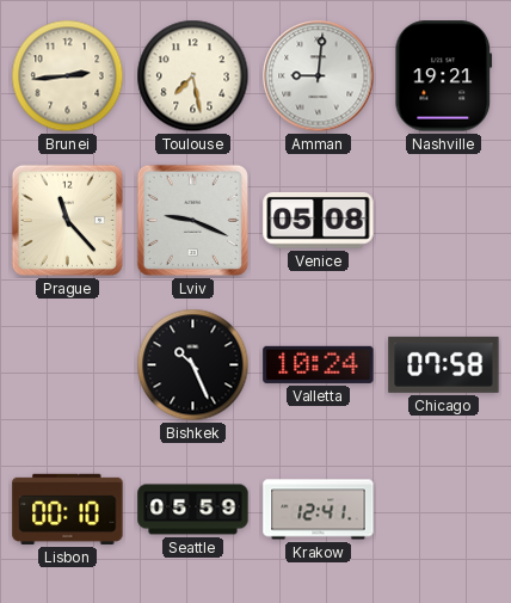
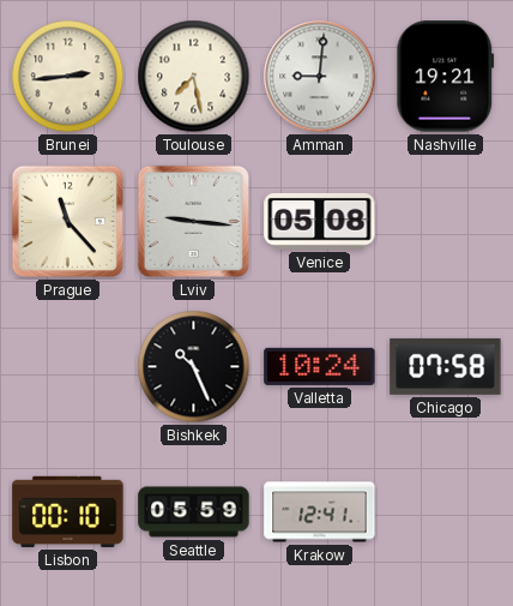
Lviv: 9:19 -> 9:16
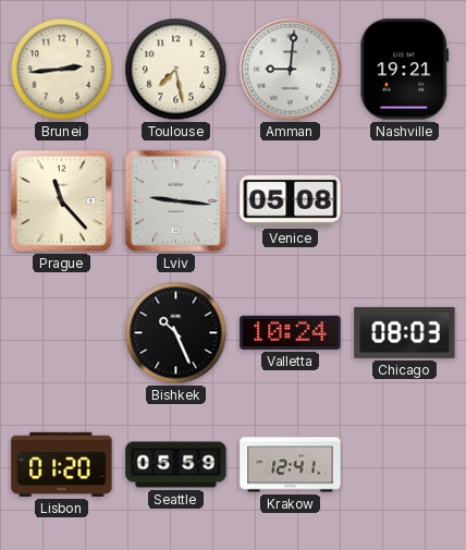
Chicago: 07:58 -> 08:03
Lisbon: 00:10 -> 01:20
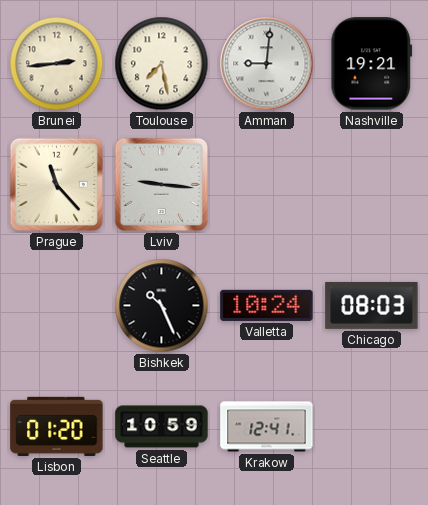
Venice: 05:08 -> none
Seattle: 05:59 -> 10:59
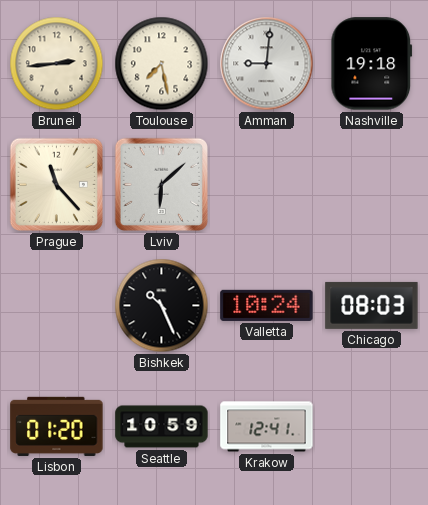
Nashville: 19:21 -> 19:18
Lviv: 9:16 -> 6:08
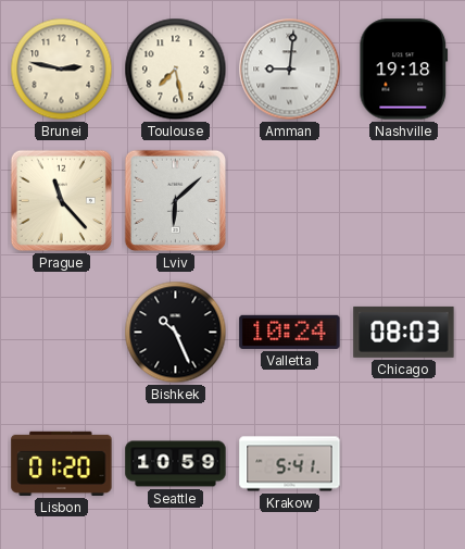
Brunei: 2:44 -> 2:47
Krakow: 12:41 -> 5:41
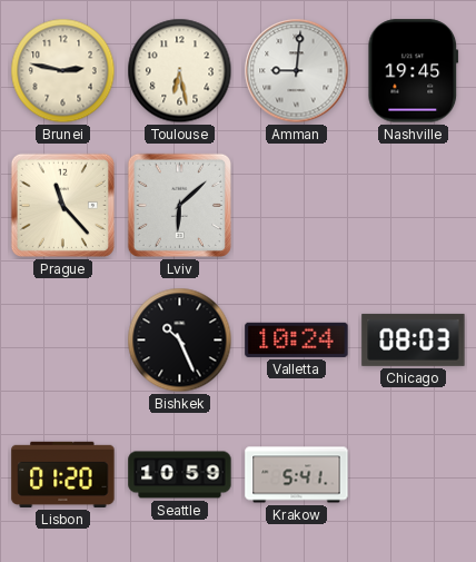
Toulouse: 7:28 -> 6:28
Nashville: 19:18 -> 19:45
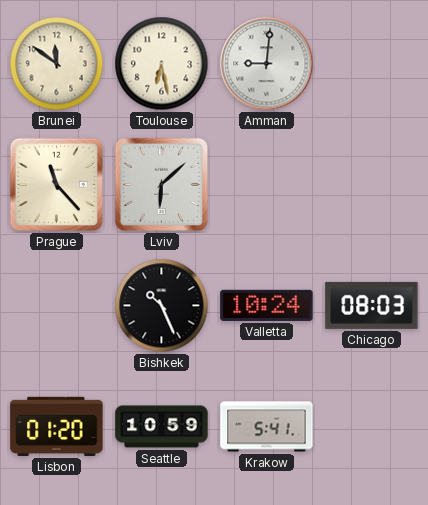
Brunei: 2:47 -> 11:51
Nashville: 19:45 -> none
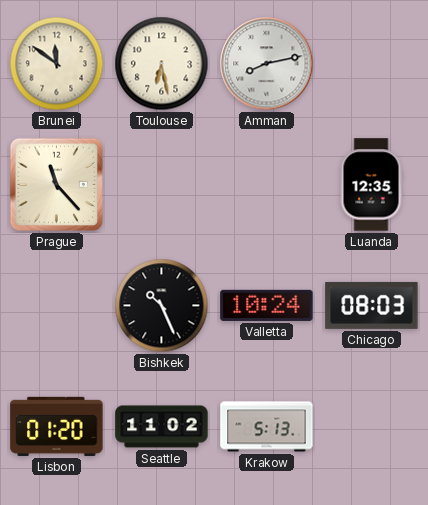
Amman: 9:01 -> 8:13
Lviv: 6:08 -> none
Luanda: none -> 12:35
Seattle: 10:59 -> 11:02
Krakow: 5:41 -> 5:13
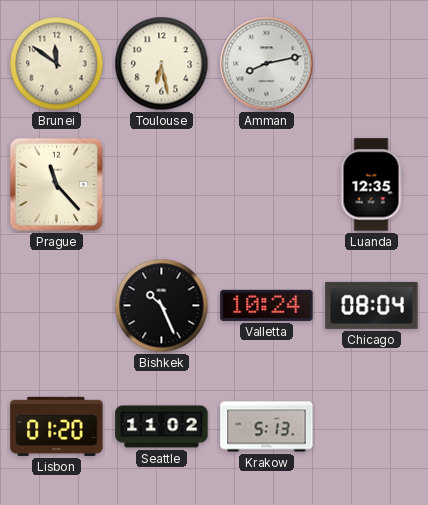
Chicago: 08:03 -> 08:04
